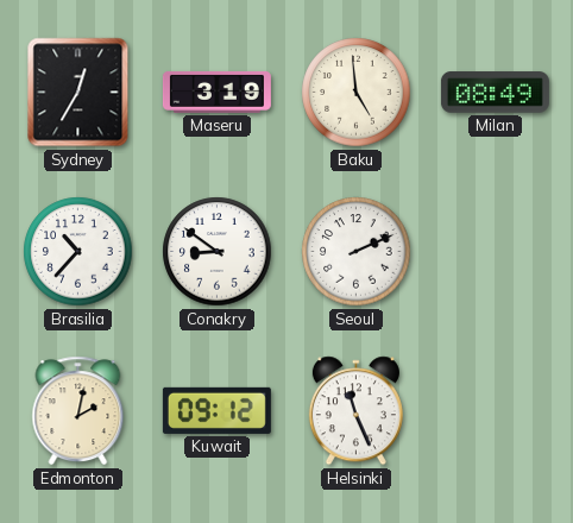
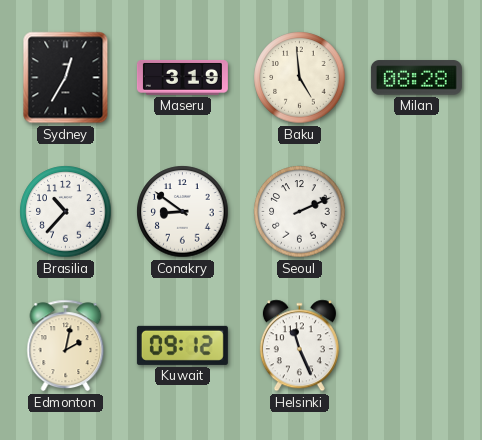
Milan: 08:49 -> 08:28
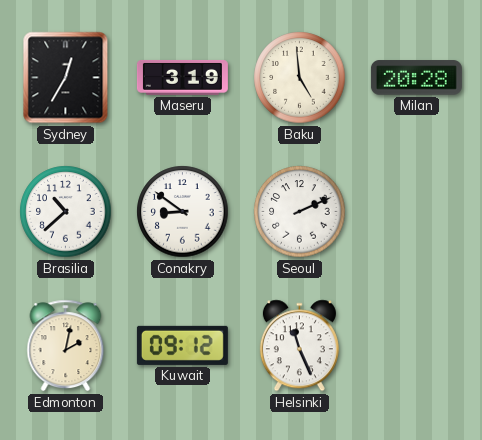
Milan: 08:28 -> 20:28
Brasilia: 10:37 -> 10:38
